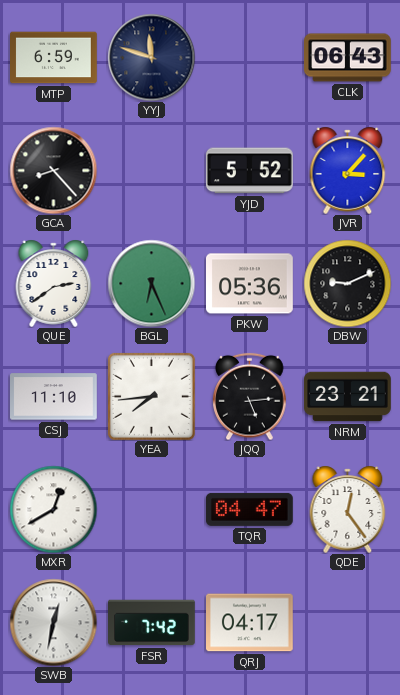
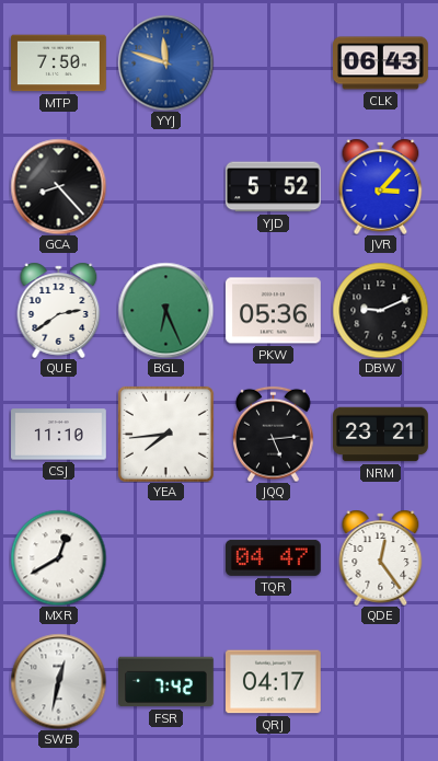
MTP: 6:59 -> 7:50
YYJ dial: navy -> blue
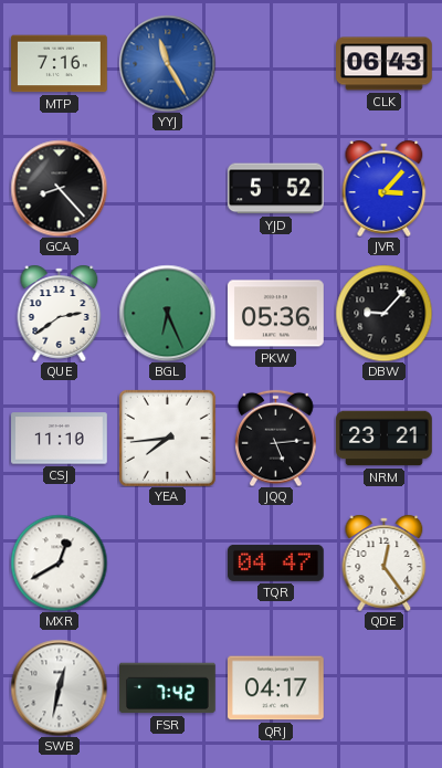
MTP: 7:50 -> 7:16
YYJ: 11:48 -> 11:25
DBW: 9:11 -> 9:07
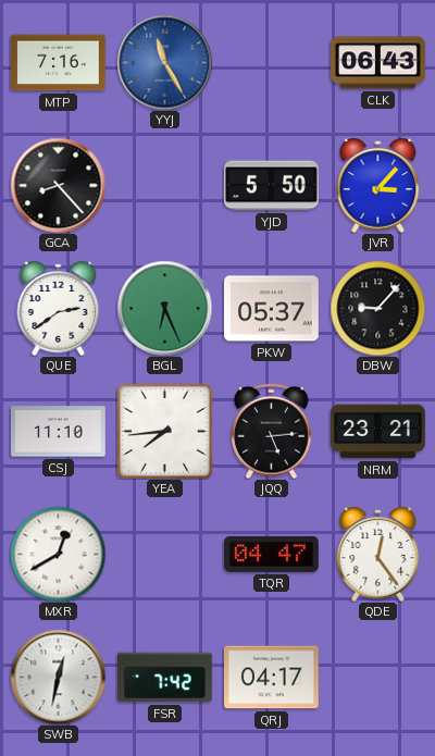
YJD: 5:52 -> 5:50
PKW: 05:36 -> 05:37
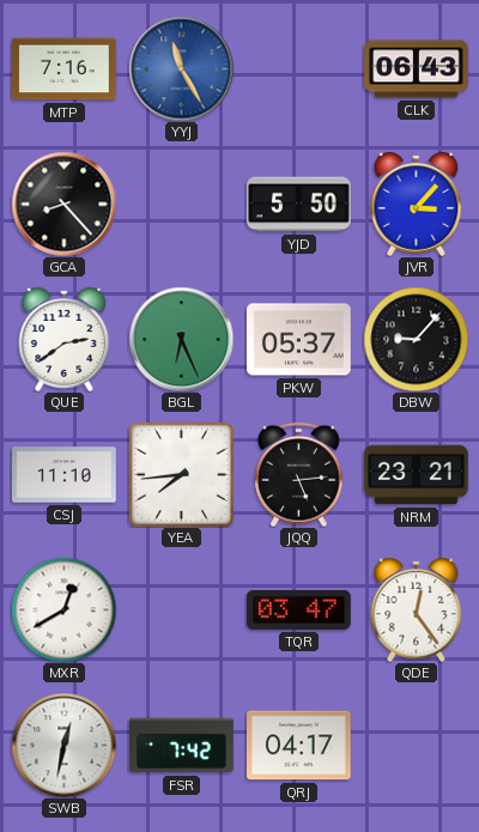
TQR: 04:47 -> 03:47
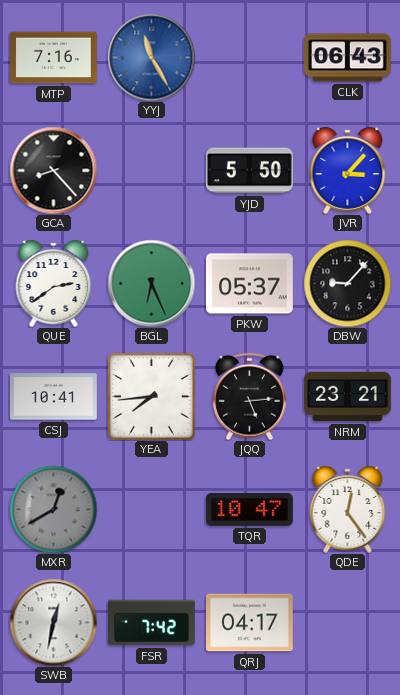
CSJ: 11:10 -> 10:41
MXR dial: white -> grey
TQR: 03:47 -> 10:47
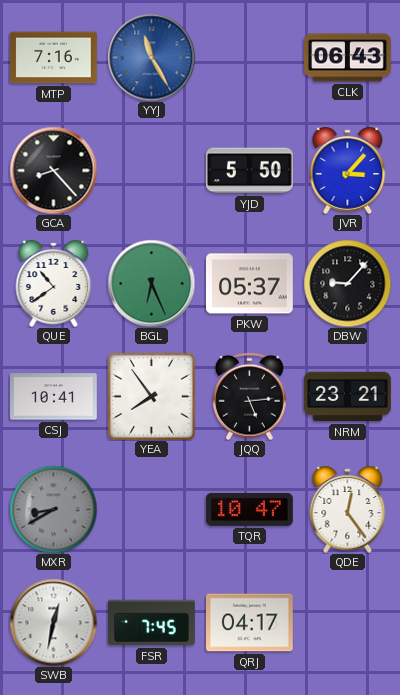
QUE: 2:39 -> 10:39
YEA: 7:44 -> 7:54
MXR: 12:40 -> 8:40
FSR: 7:42 -> 7:45
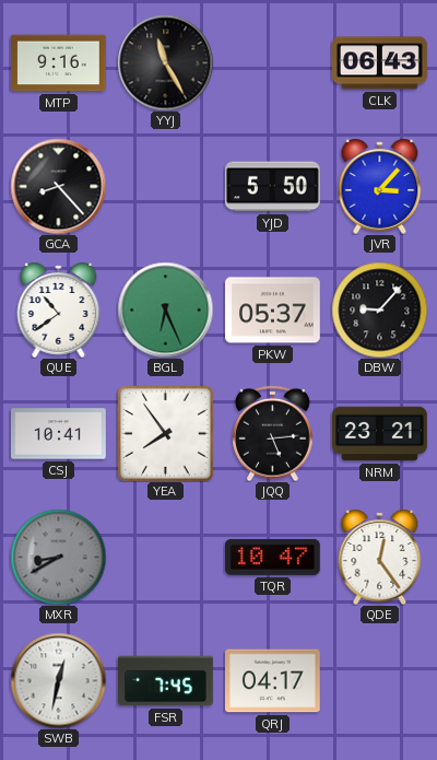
MTP: 7:16 -> 9:16
YYJ dial: blue -> black
